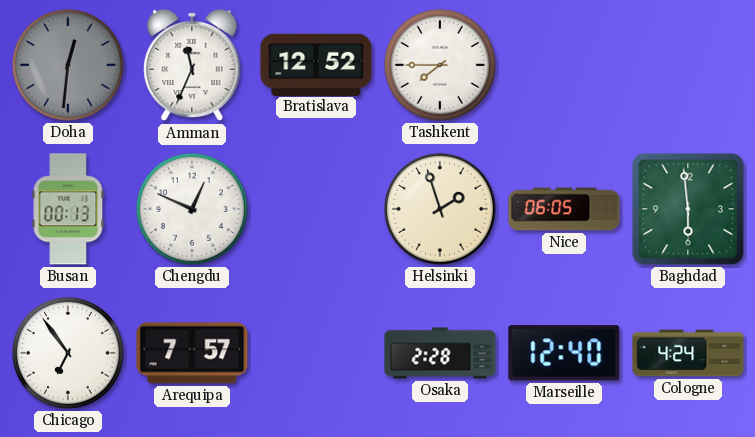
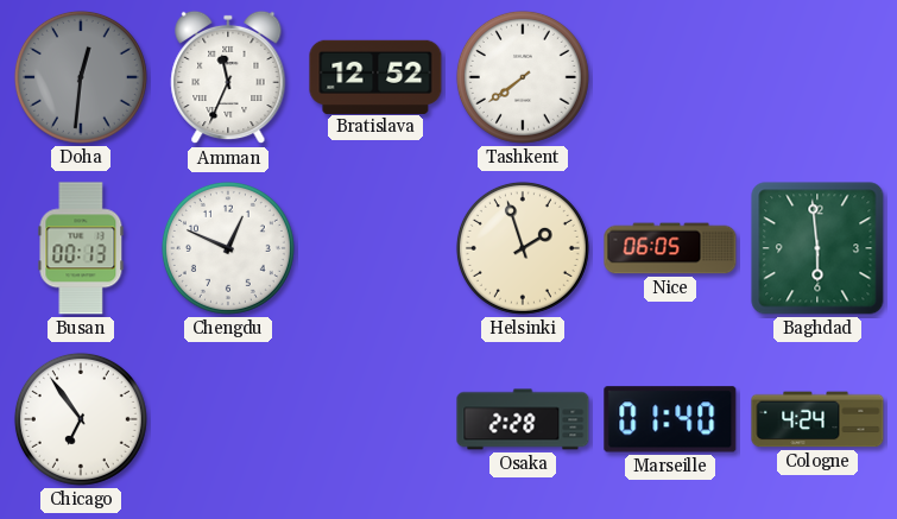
Tashkent: 7:45 -> 7:39
Arequipa: 7:57 -> none
Marseille: 12:40 -> 01:40
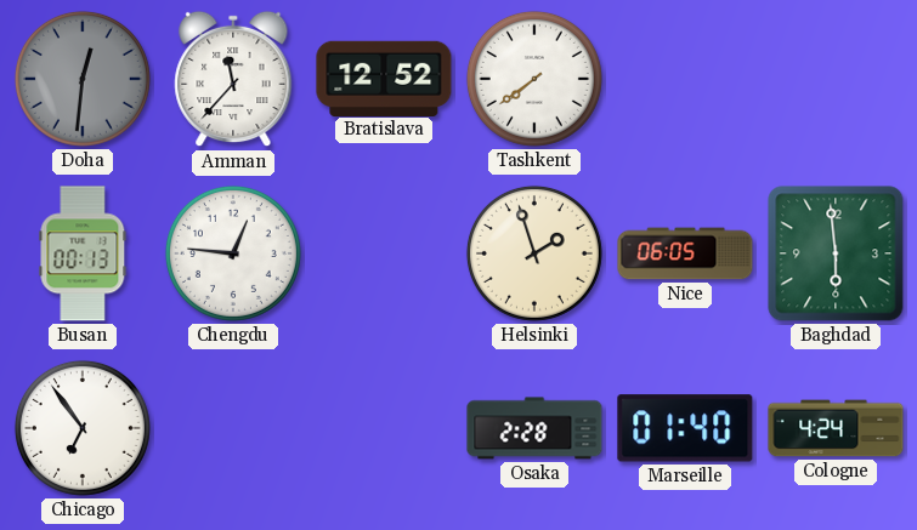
Amman: 11:34 -> 11:37
Chengdu: 12:49 -> 12:46
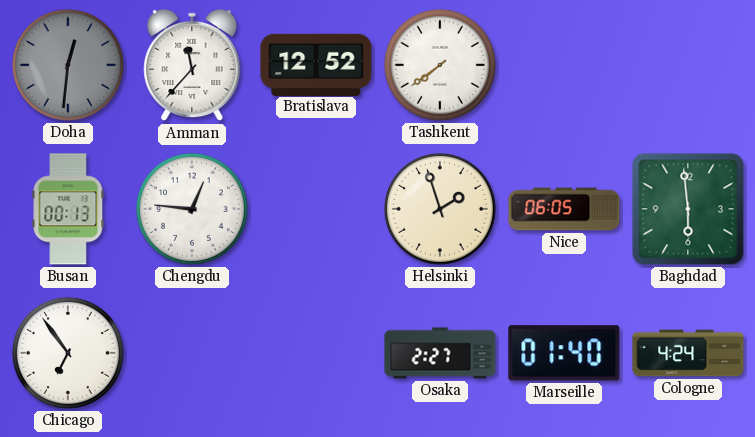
Osaka: 2:28 -> 2:27
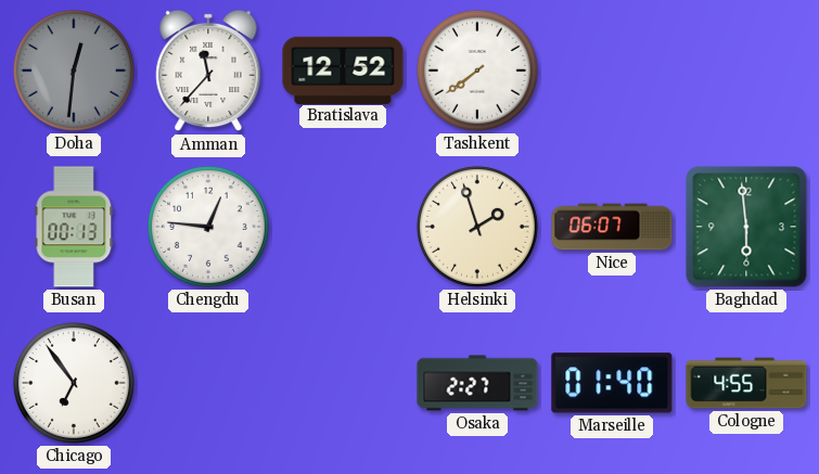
Nice: 06:05 -> 06:07
Cologne: 4:24 -> 4:55
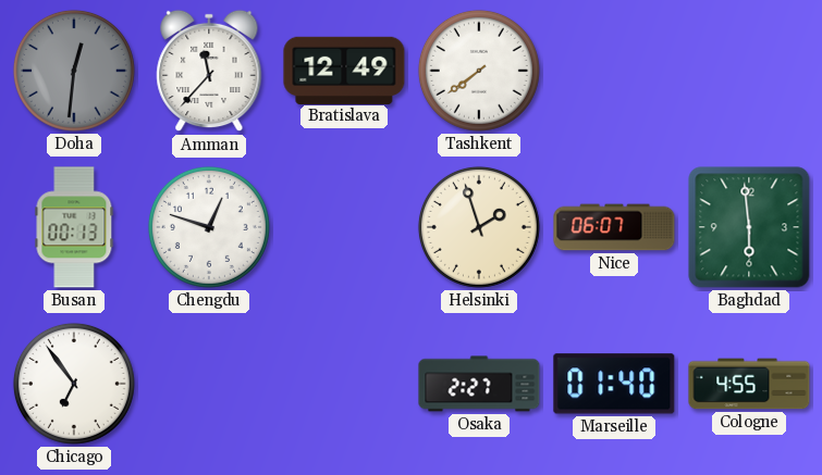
Bratislava: 12:52 -> 12:49
Chengdu: 12:46 -> 12:48
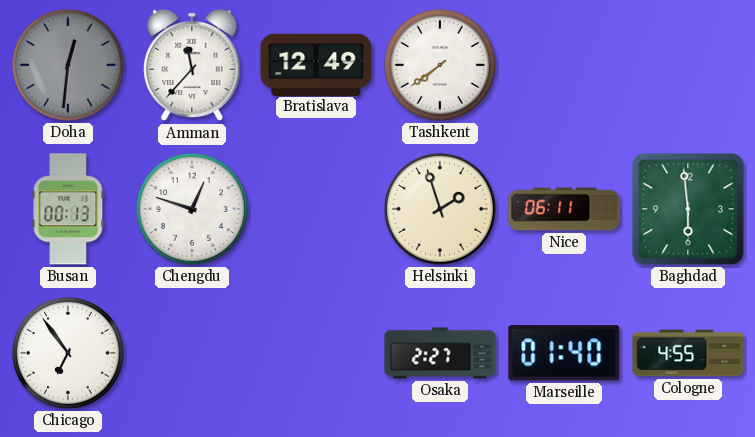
Nice: 06:07 -> 06:11
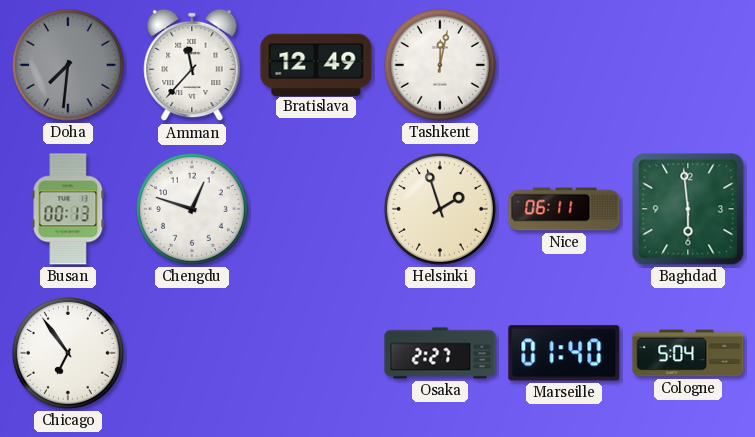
Doha: 12:31 -> 7:31
Tashkent: 7:39 -> 12:02
Cologne: 4:55 -> 5:04
